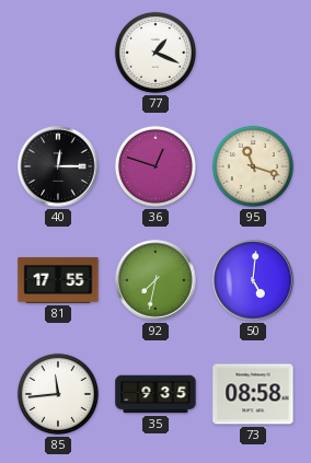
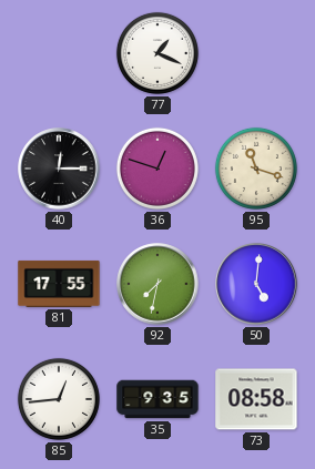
85: 11:44 -> 12:44
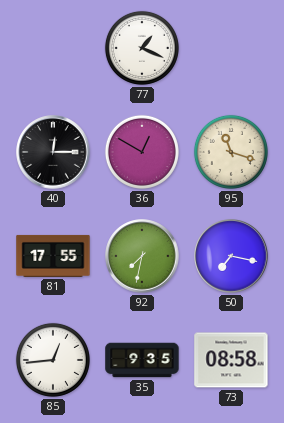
36: 12:48 -> 12:50
50: 5:01 -> 7:17
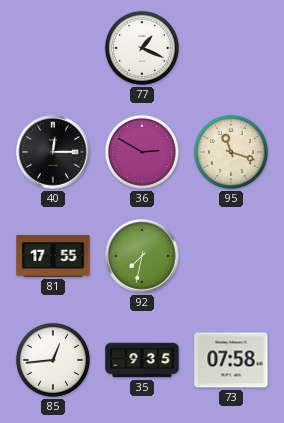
36: 12:50 -> 2:50
50: 7:17 -> none
73: 08:58 -> 07:58
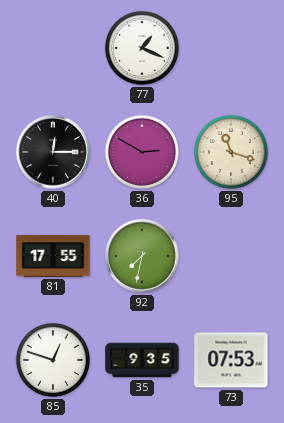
85: 12:44 -> 12:48
73: 07:58 -> 07:53
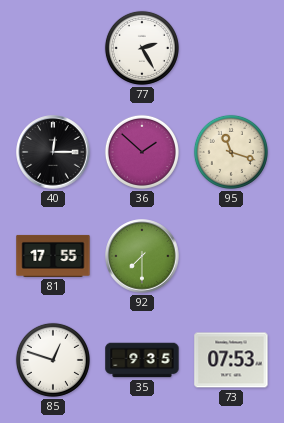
77: 1:19 -> 2:25
36: 2:50 -> 1:52
92: 7:32 -> 7:30
